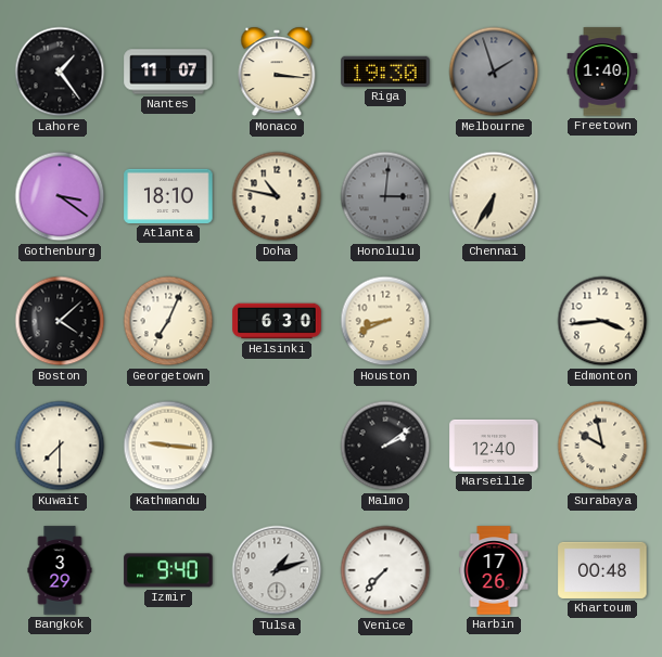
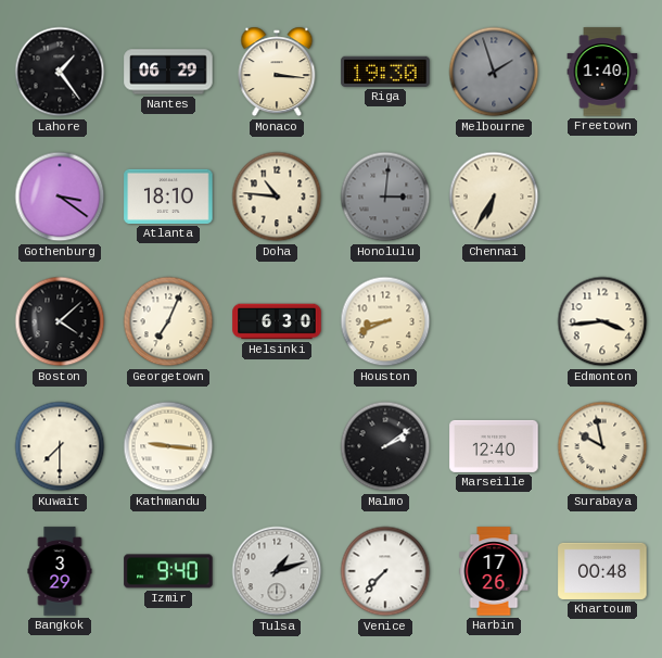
Nantes: 11:07 -> 06:29
Doha: 10:47 -> 10:46
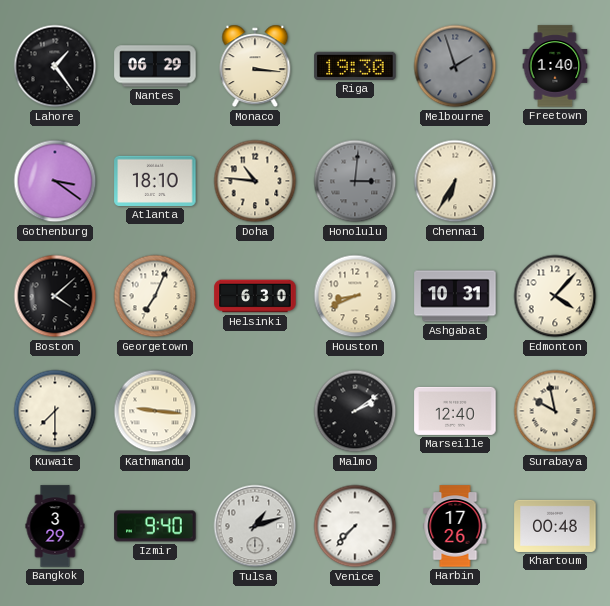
Ashgabat: none -> 10:31
Edmonton: 3:44 -> 4:07
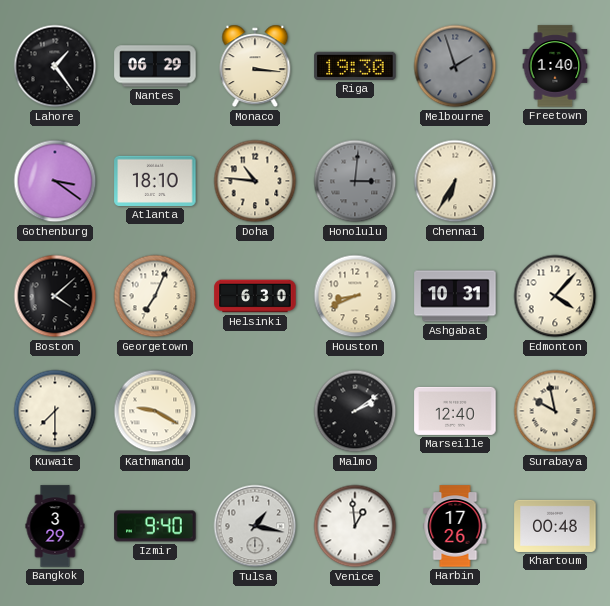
Kathmandu: 9:16 -> 9:20
Tulsa: 1:12 -> 1:17
Venice: 7:37 -> 12:59
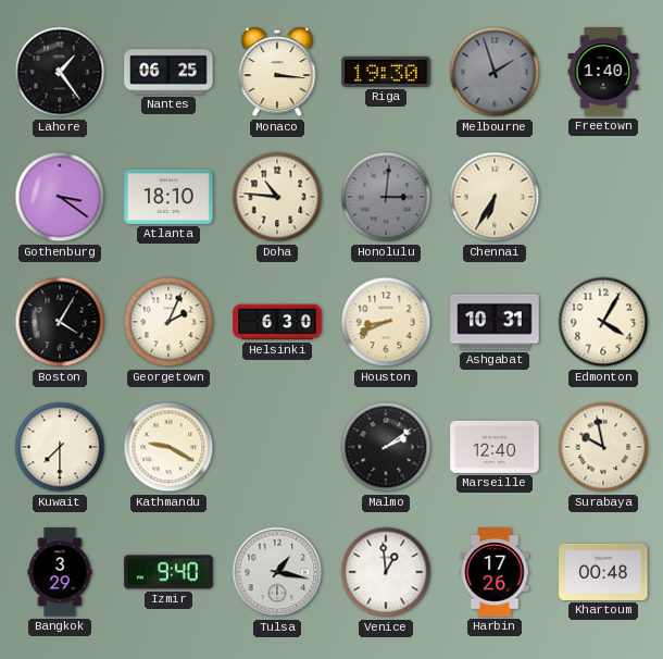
Nantes: 06:29 -> 06:25
Boston: 4:08 -> 4:05
Georgetown: 7:04 -> 2:04
Edmonton: 4:07 -> 4:05
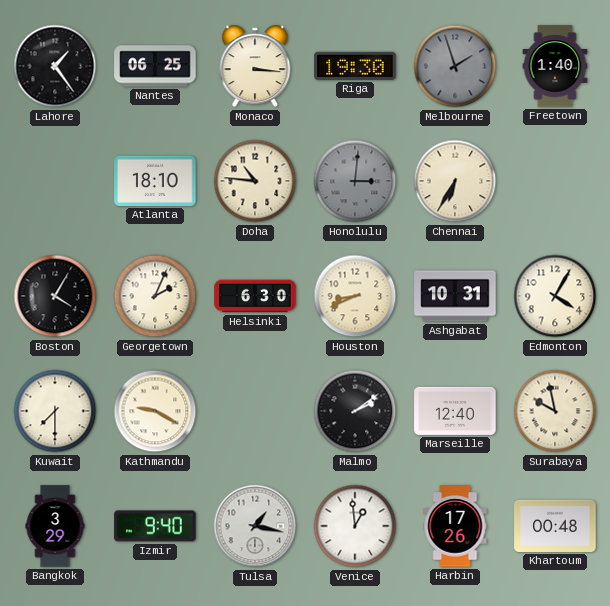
Gothenburg: 3:21 -> none
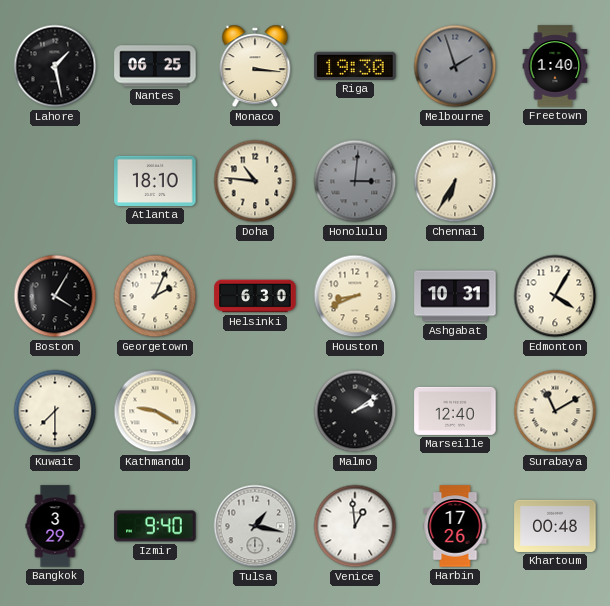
Lahore: 1:24 -> 1:28
Surabaya: 9:58 -> 11:10
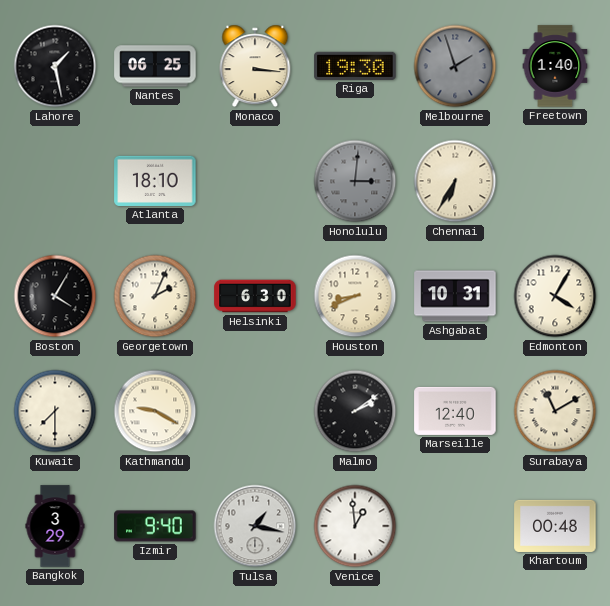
Doha: 10:46 -> none
Harbin: 17:26 -> none
